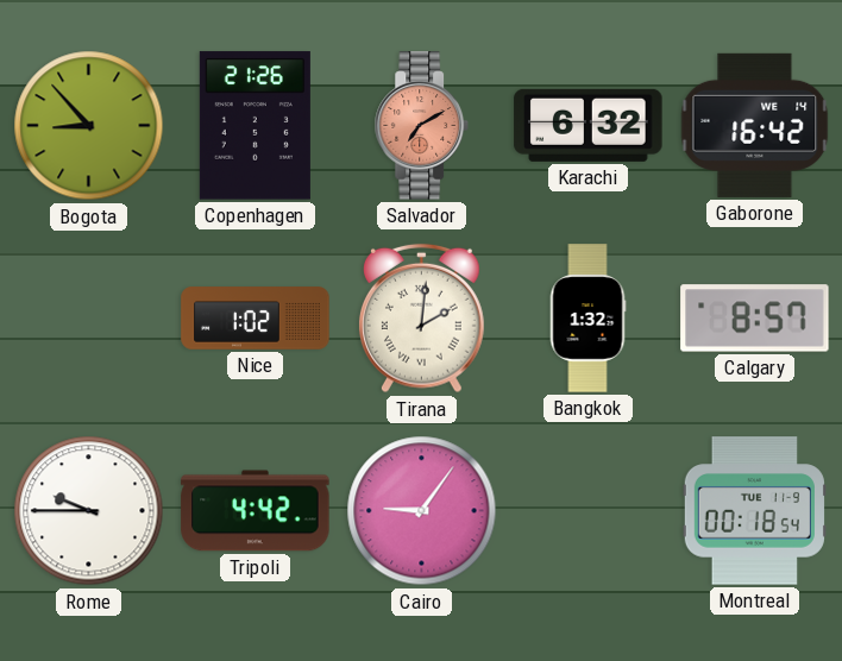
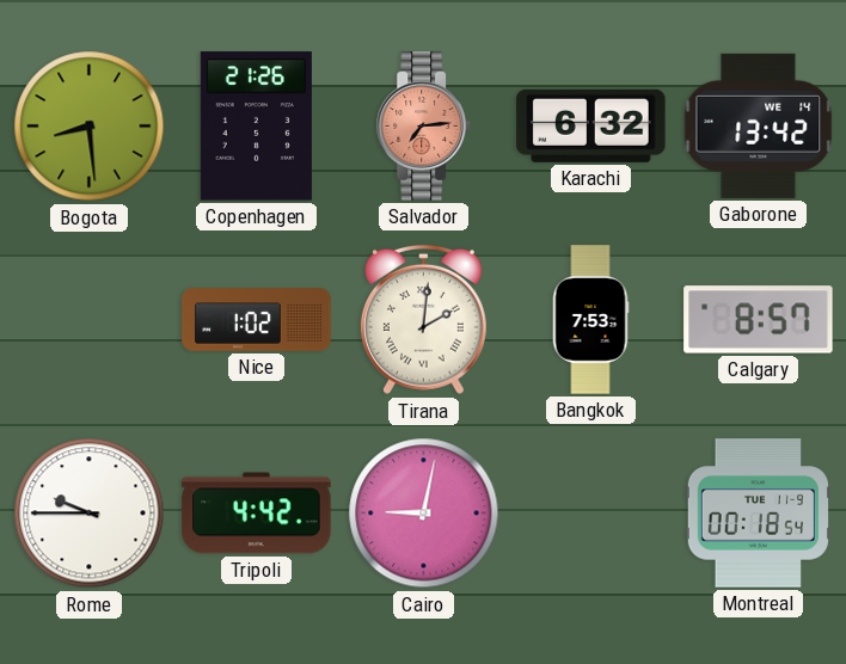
Bogota: 8:53 -> 8:29
Salvador: 7:10 -> 7:14
Gaborone: 16:42 -> 13:42
Bangkok: 1:32 -> 7:53
Cairo: 9:06 -> 9:02
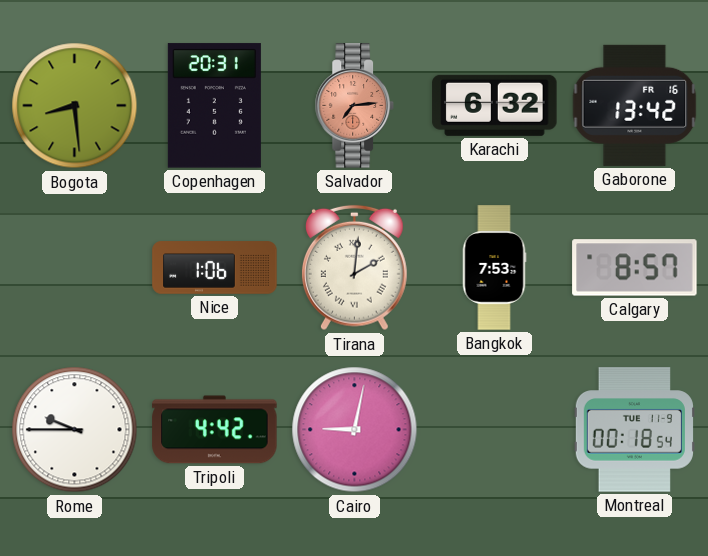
Copenhagen: 21:26 -> 20:31
Gaborone date: WE 14 -> FR 16
Nice: 1:02 -> 1:06
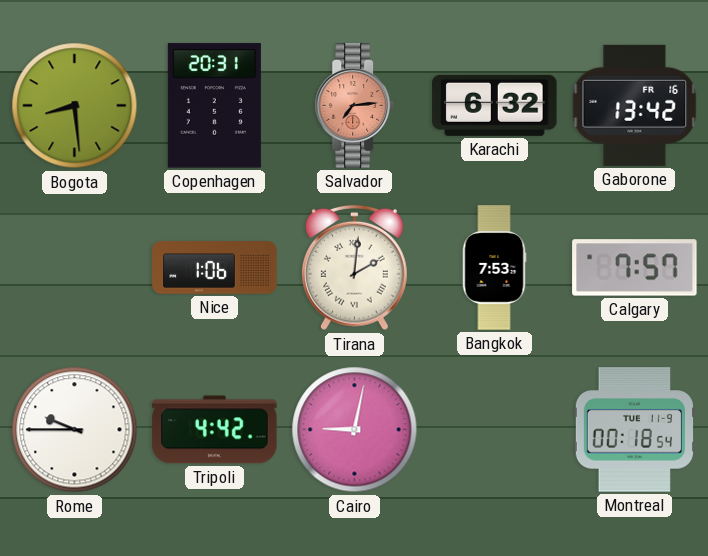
Calgary: 8:57 -> 7:57
